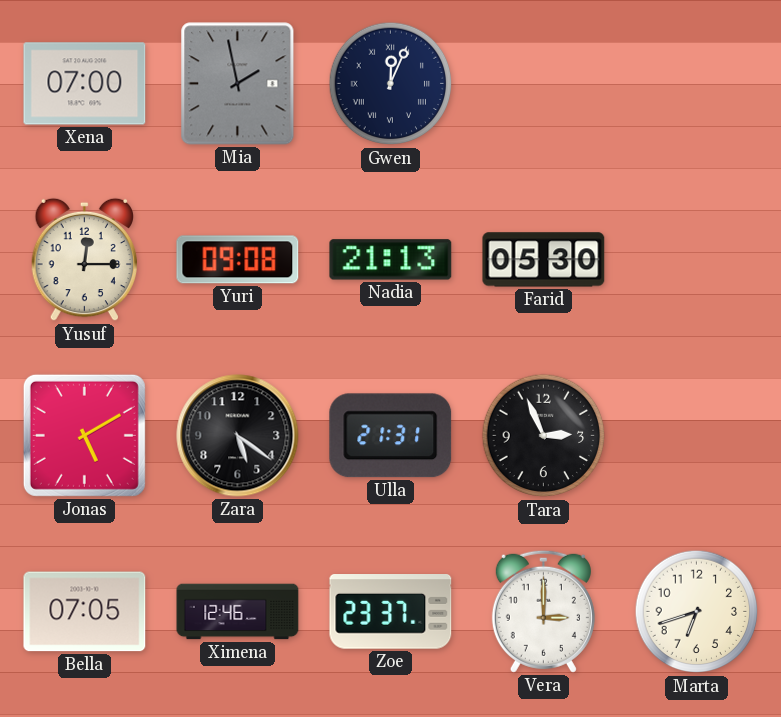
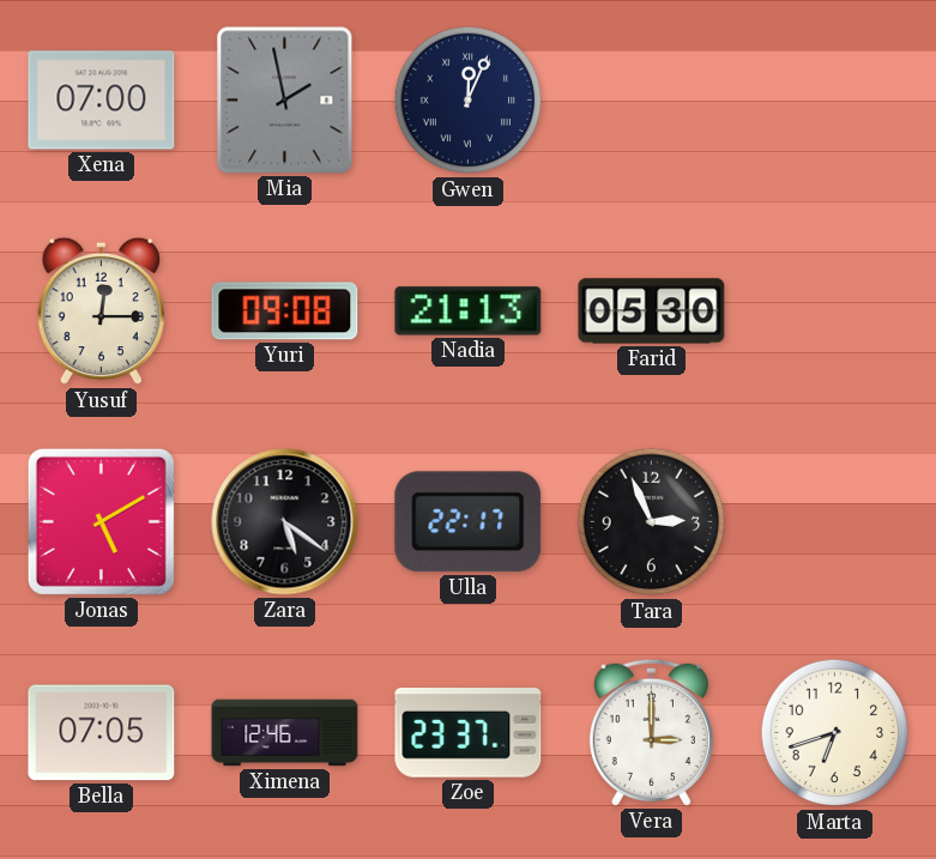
Ulla: 21:31 -> 22:17
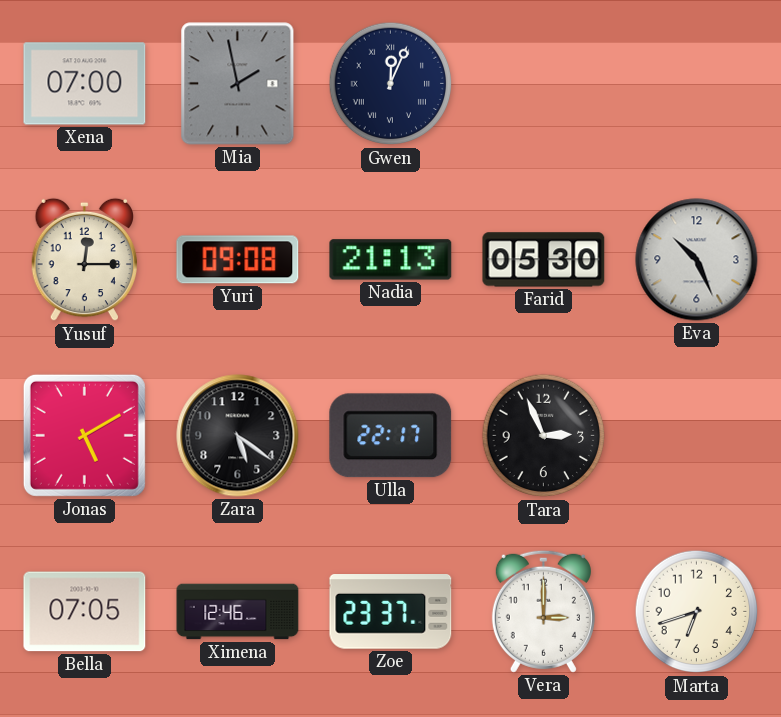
Eva: none -> 10:26
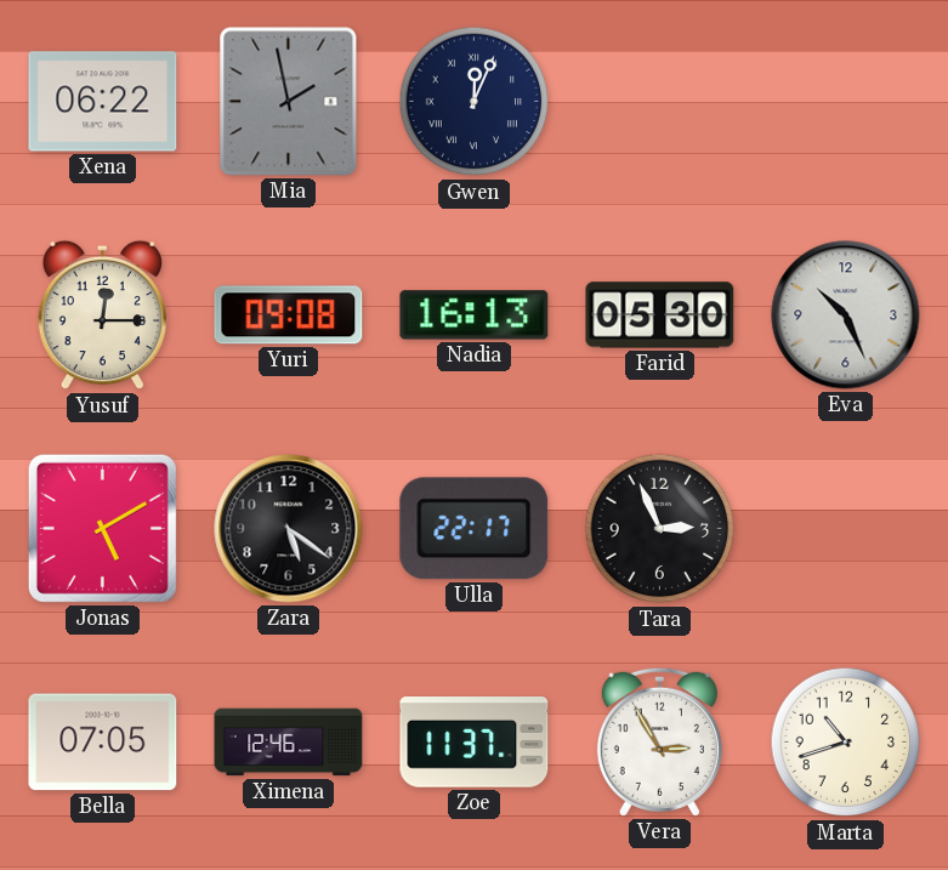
Xena: 07:00 -> 06:22
Nadia: 21:13 -> 16:13
Zoe: 23:37 -> 11:37
Vera: 3:00 -> 2:55
Marta: 6:42 -> 10:42
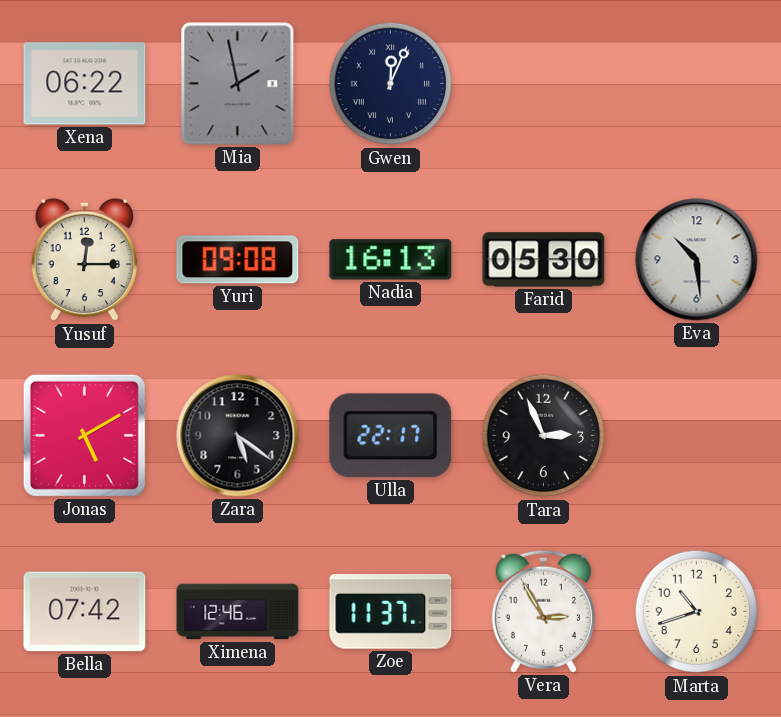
Eva: 10:26 -> 10:29
Bella: 07:05 -> 07:42
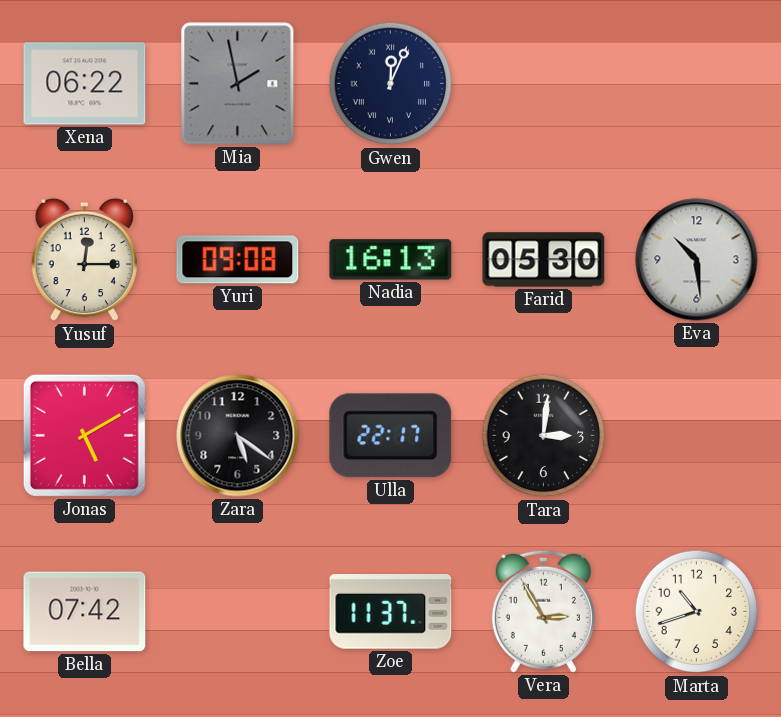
Tara: 2:56 -> 3:01
Ximena: 12:46 -> none
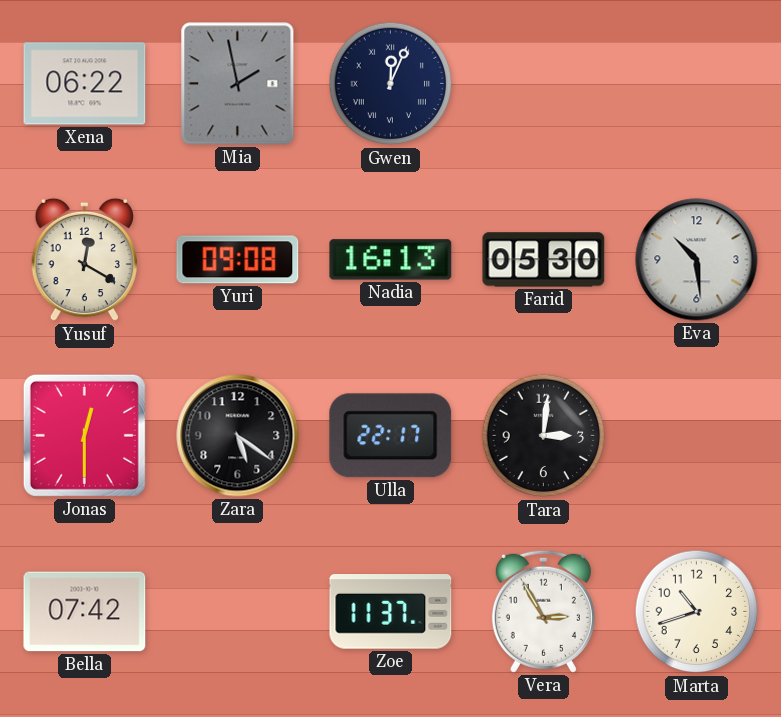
Yusuf: 12:15 -> 12:20
Jonas: 5:10 -> 12:30
